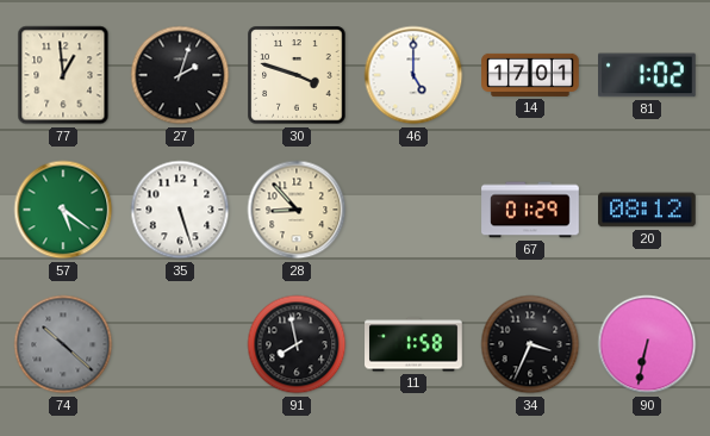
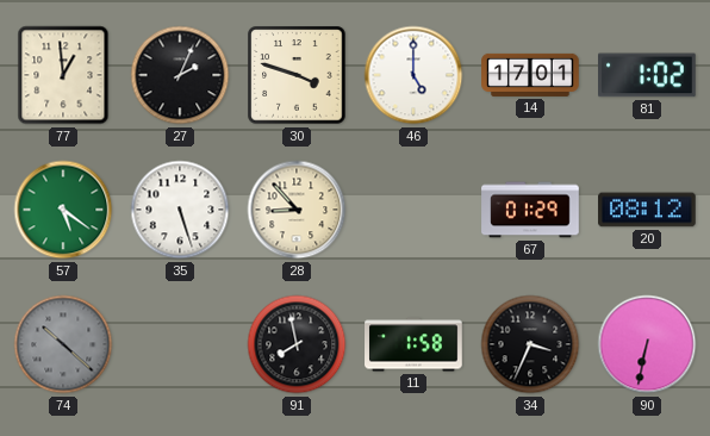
27: 2:03 -> 2:04
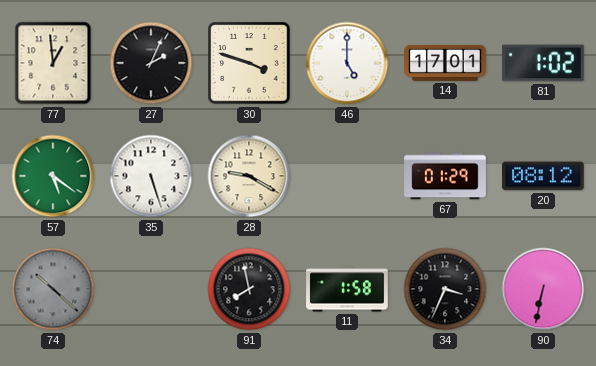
28: 8:53 -> 9:20
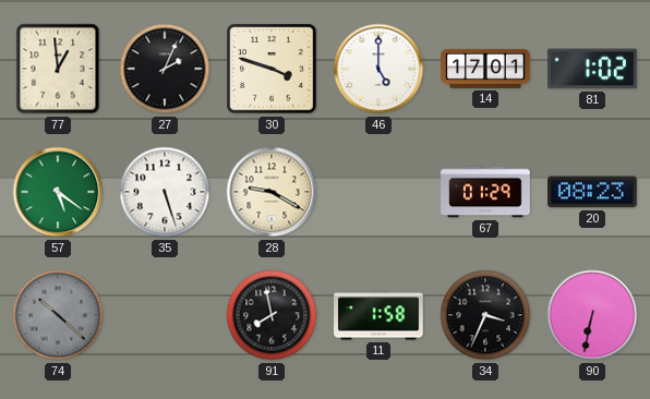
20: 08:12 -> 08:23
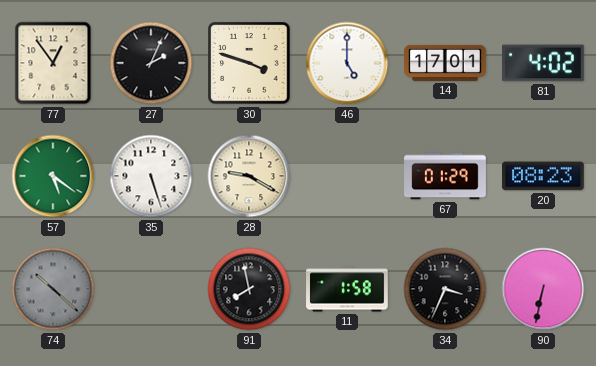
77: 12:59 -> 12:54
81: 1:02 -> 4:02
